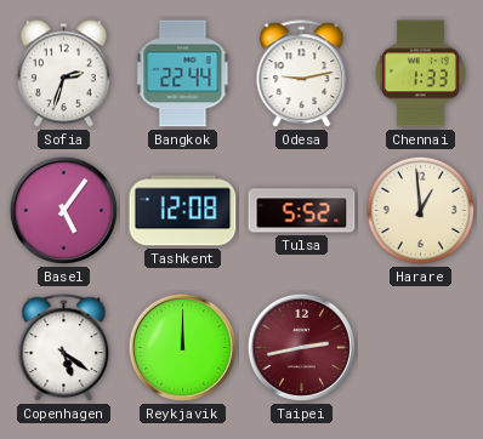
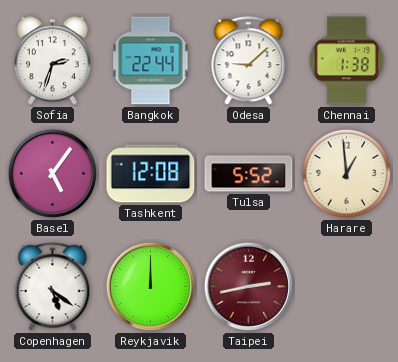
Odesa: 9:13 -> 9:08
Chennai: 1:33 -> 1:38
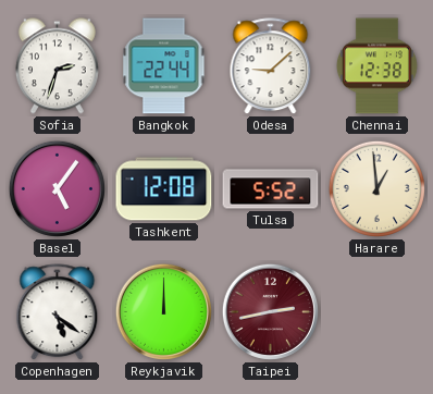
Chennai: 1:38 -> 12:38
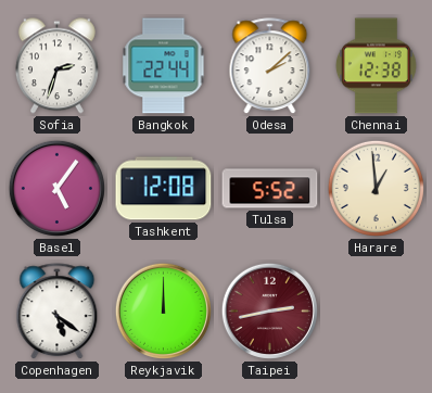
Odesa: 9:08 -> 2:08
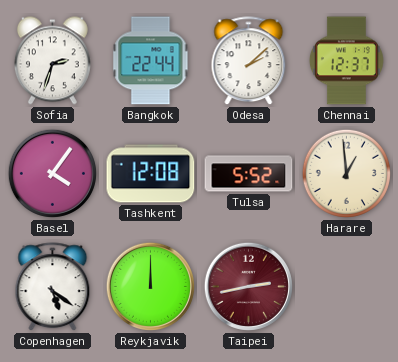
Chennai: 12:38 -> 12:37
Basel: 5:06 -> 4:06
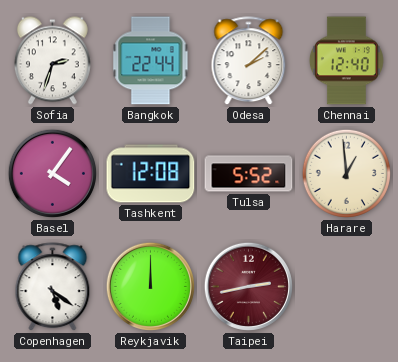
Chennai: 12:37 -> 12:40
